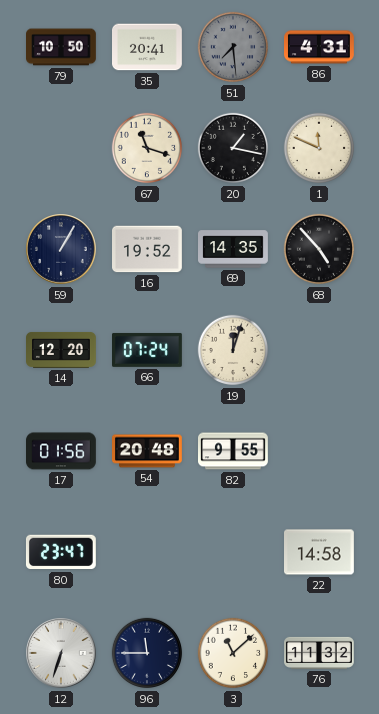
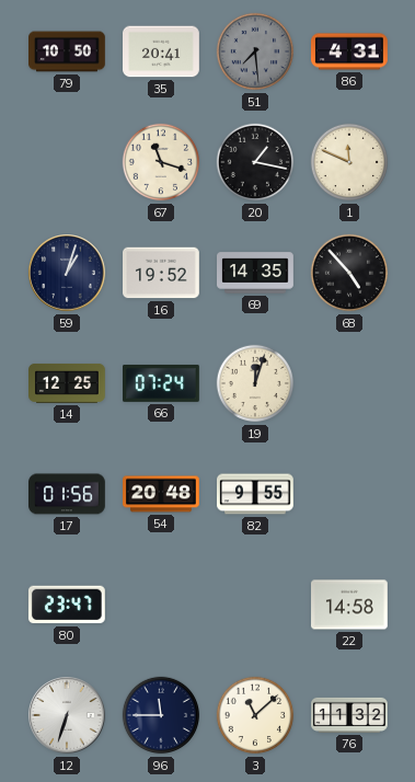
59: 1:05 -> 1:03
14: 12:20 -> 12:25
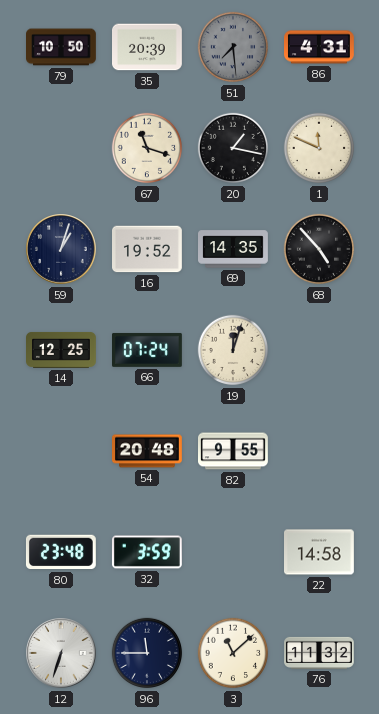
35: 20:41 -> 20:39
17: 01:56 -> none
80: 23:47 -> 23:48
32: none -> 3:59
